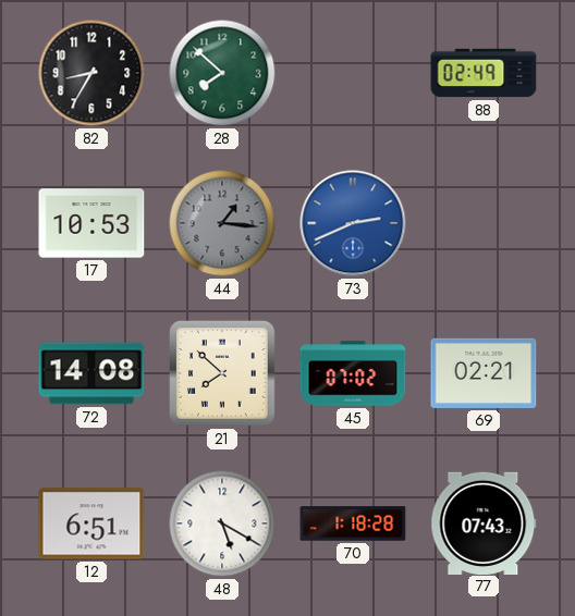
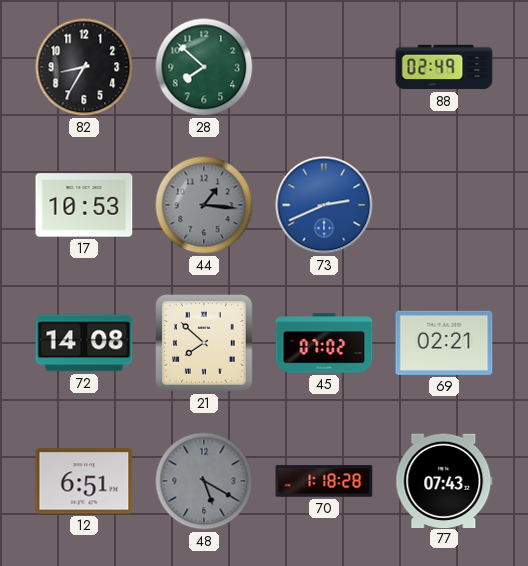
48 dial: white -> grey
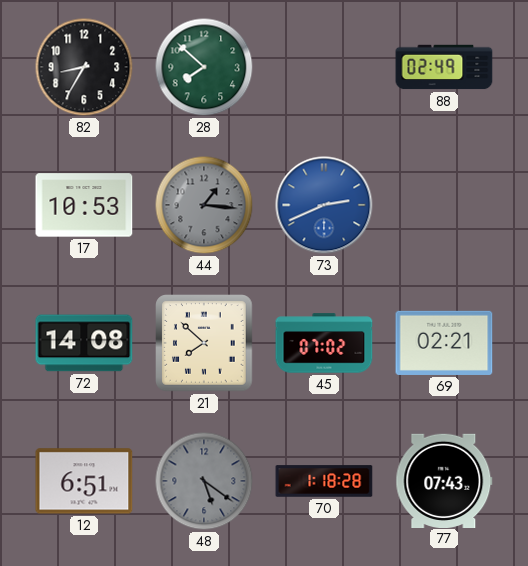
48: 5:20 -> 5:21
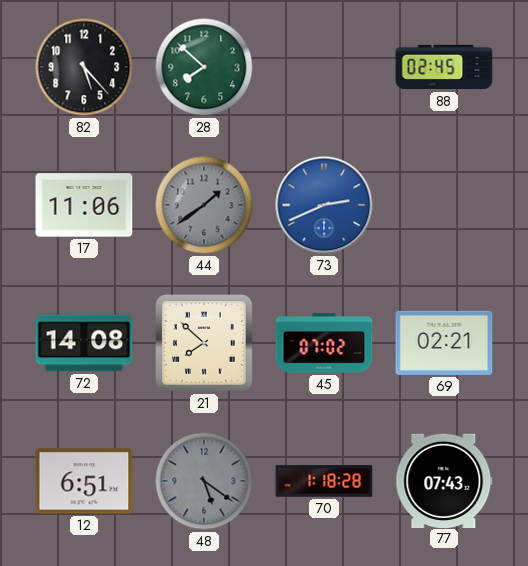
82: 8:35 -> 5:23
88: 02:49 -> 02:45
17: 10:53 -> 11:06
44: 1:16 -> 1:39
